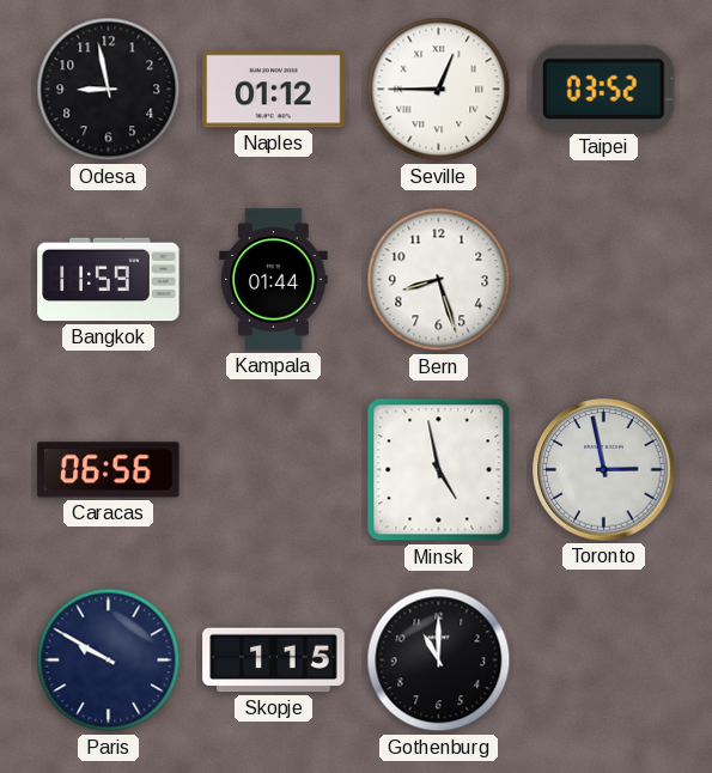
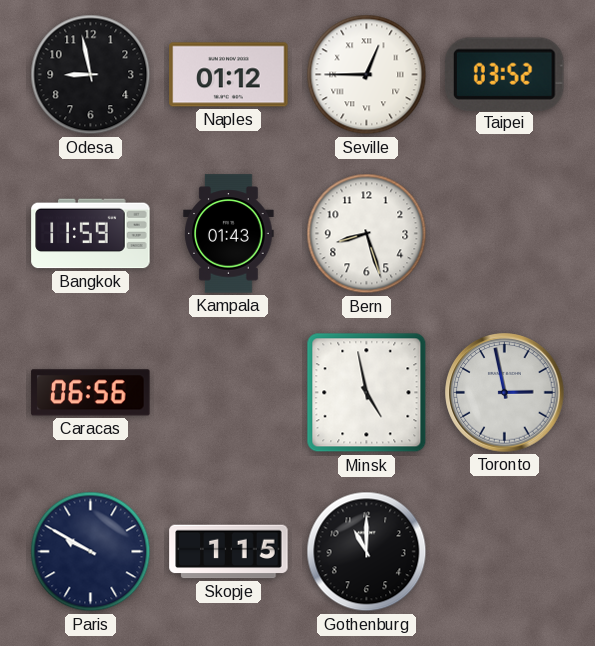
Kampala: 01:44 -> 01:43
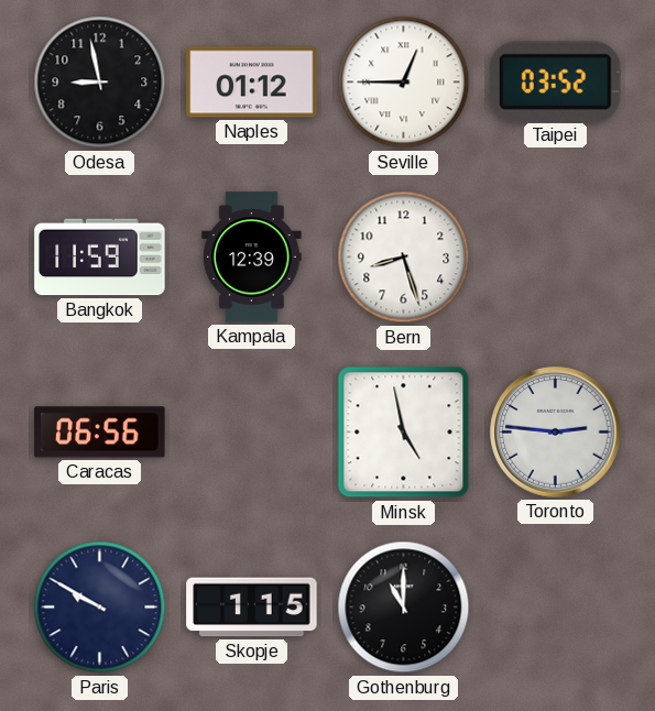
Kampala: 01:43 -> 12:39
Toronto: 2:58 -> 2:46
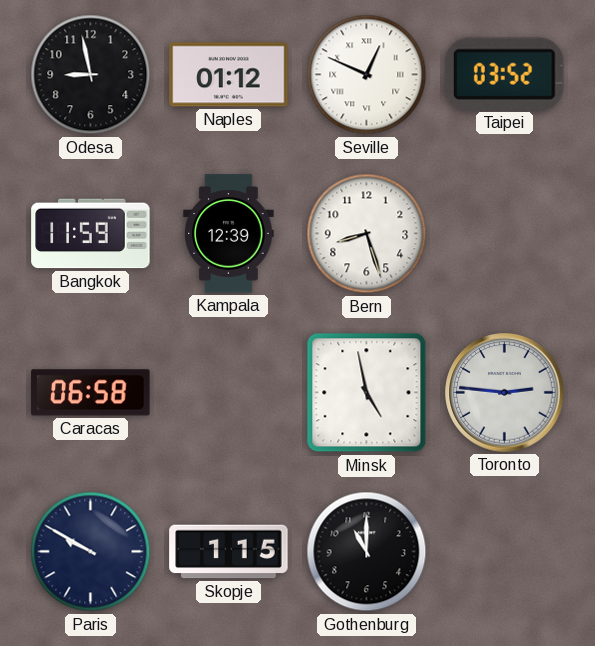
Seville: 12:45 -> 12:49
Caracas: 06:56 -> 06:58
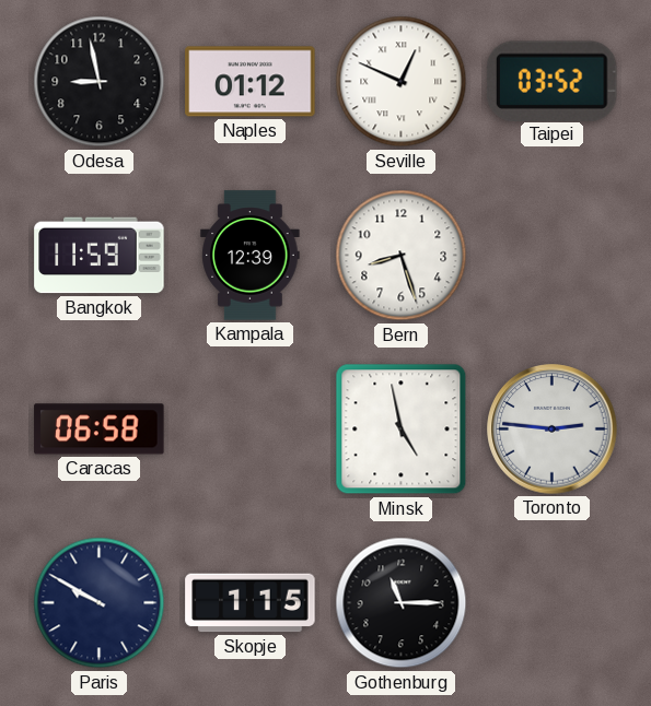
Gothenburg: 11:00 -> 11:15
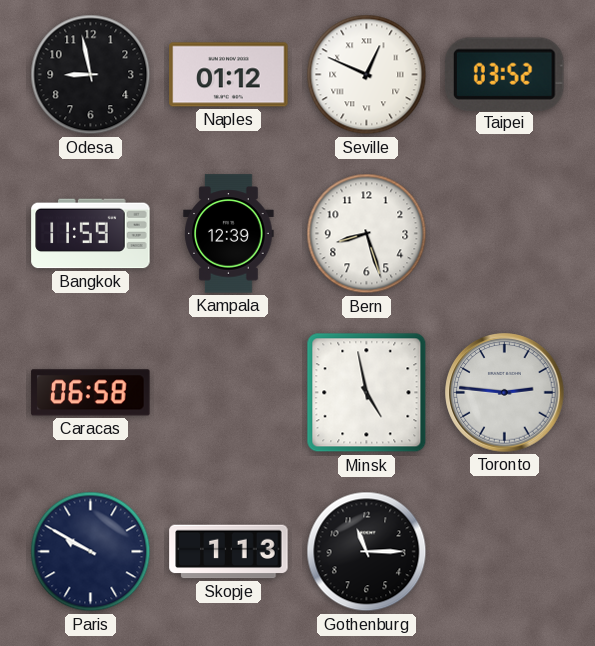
Skopje: 1:15 -> 1:13
